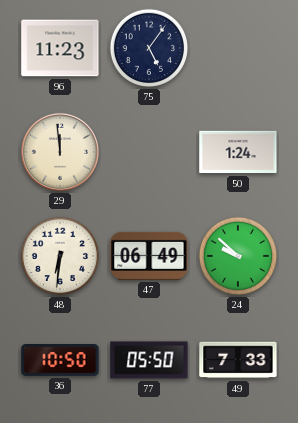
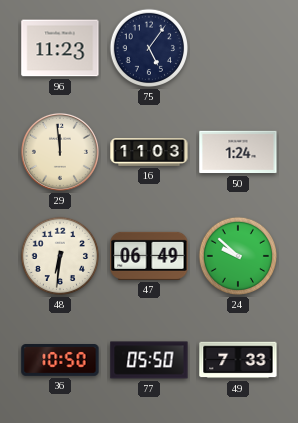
16: none -> 11:03
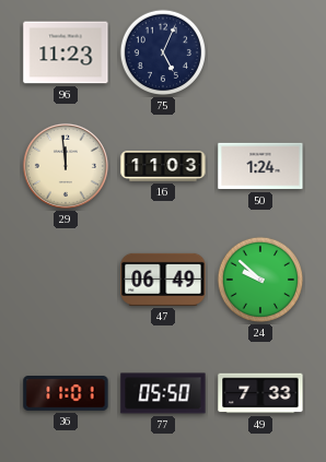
75: 5:06 -> 5:04
48: 6:31 -> none
36: 10:50 -> 11:01
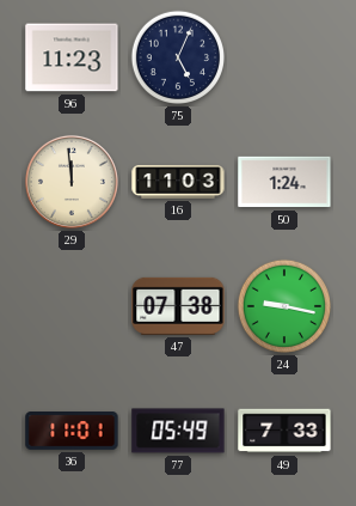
47: 06:49 -> 07:38
24: 9:52 -> 9:17
77: 05:50 -> 05:49
